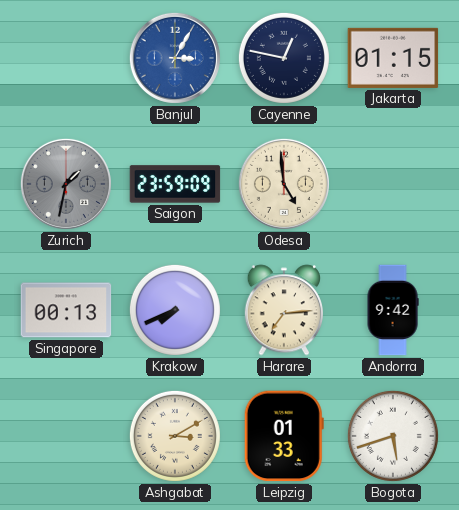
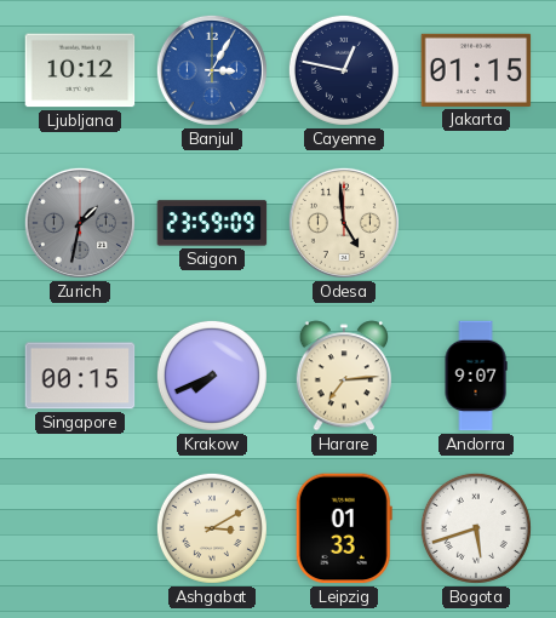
Ljubljana: none -> 10:12
Singapore: 00:13 -> 00:15
Andorra: 9:42 -> 9:07
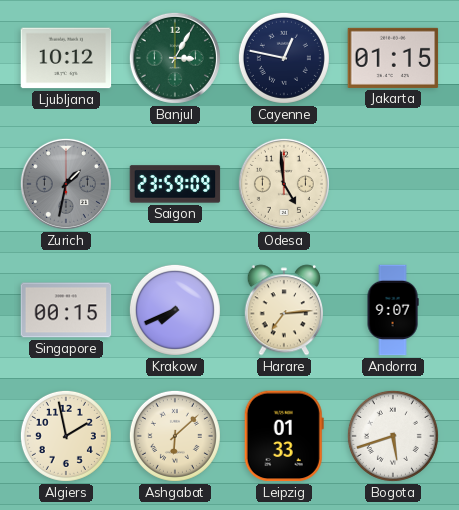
Banjul dial: blue -> green
Algiers: none -> 1:58
Ashgabat: 3:10 -> 6:08
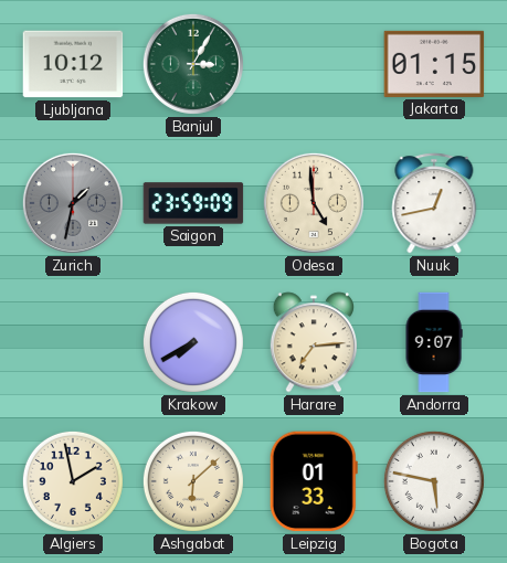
Cayenne: 12:47 -> none
Nuuk: none -> 12:43
Singapore: 00:15 -> none
Krakow: 7:41 -> 7:40
Bogota: 5:42 -> 5:47
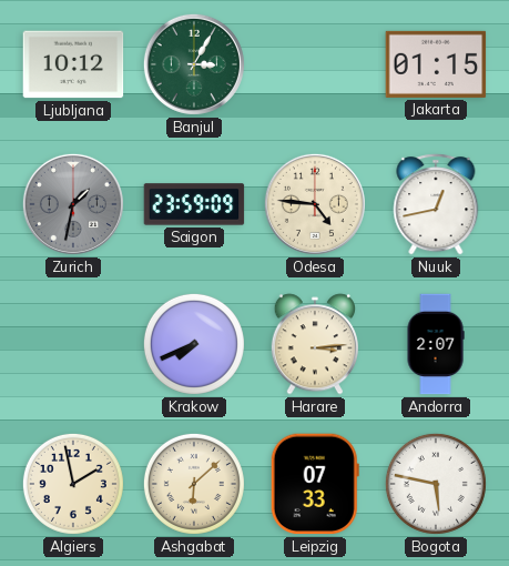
Odesa: 4:59 -> 4:46
Krakow: 7:40 -> 7:41
Harare: 7:14 -> 3:14
Andorra: 9:07 -> 2:07
Leipzig: 01:33 -> 07:33
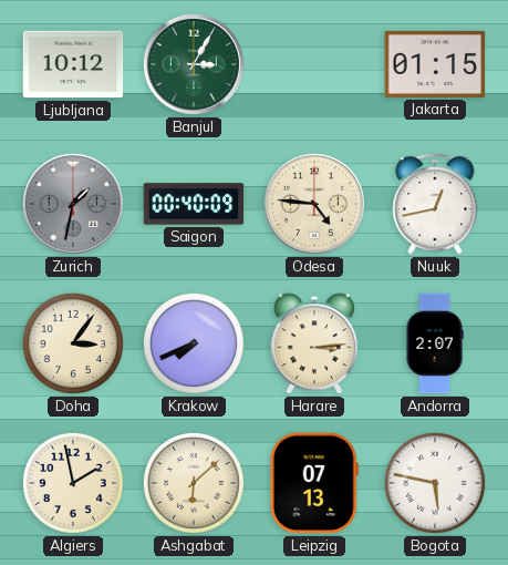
Saigon: 23:59 -> 00:40
Doha: none -> 3:06
Leipzig: 07:33 -> 07:13
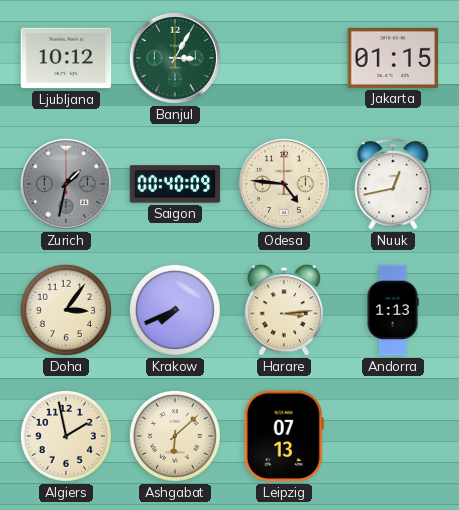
Andorra: 2:07 -> 1:13
Bogota: 5:47 -> none
